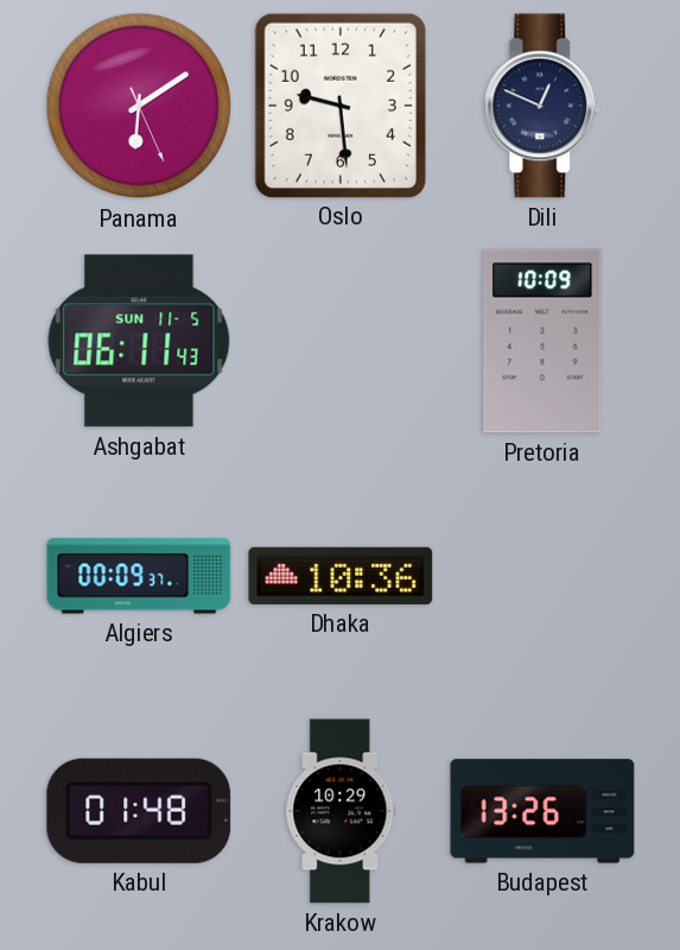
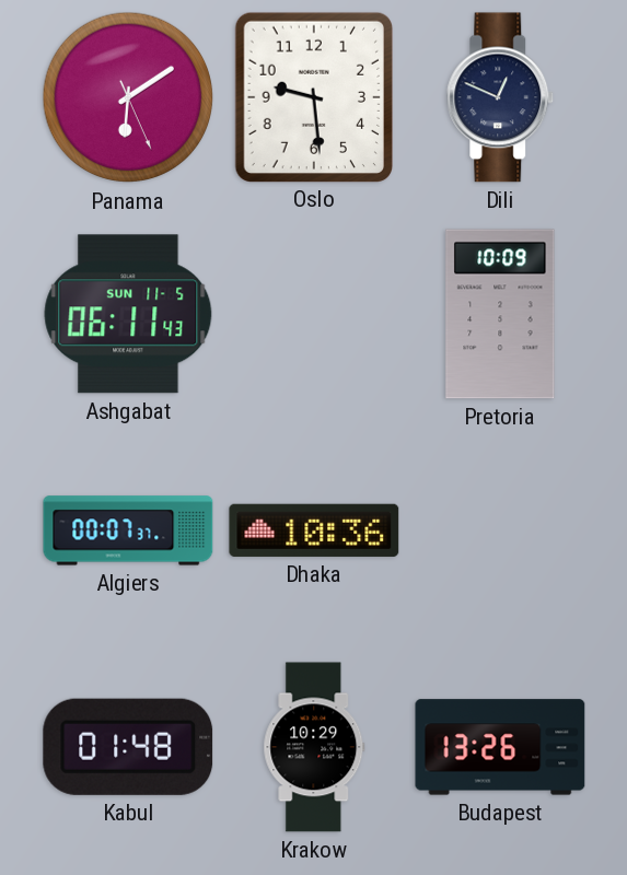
Algiers: 00:09 -> 00:07
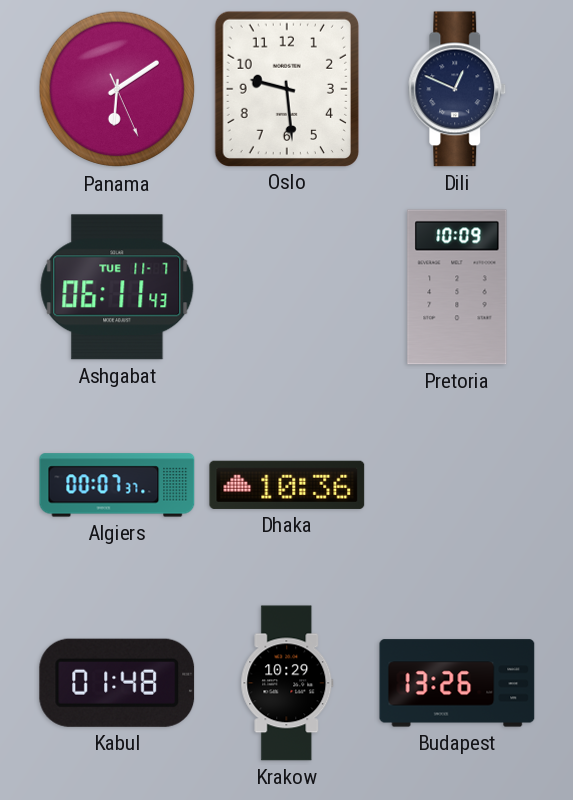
Ashgabat date: SUN 11-5 -> TUE 11-7
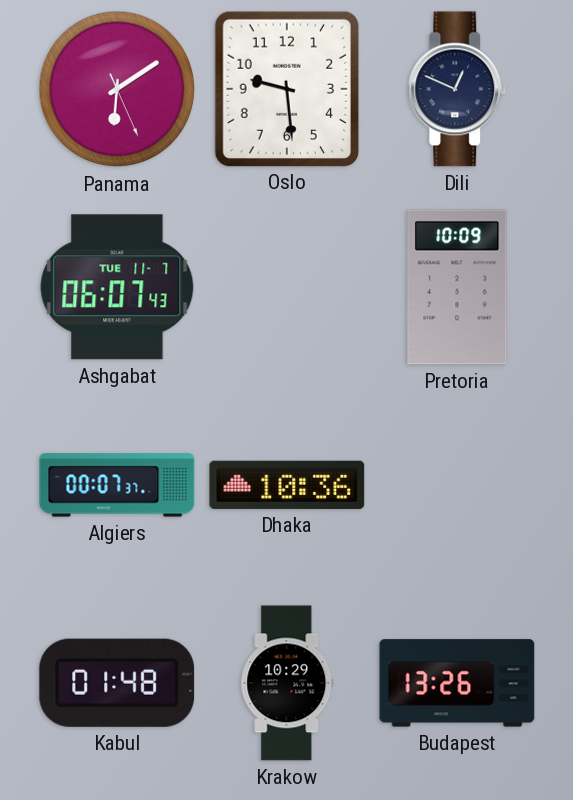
Ashgabat: 06:11 -> 06:07
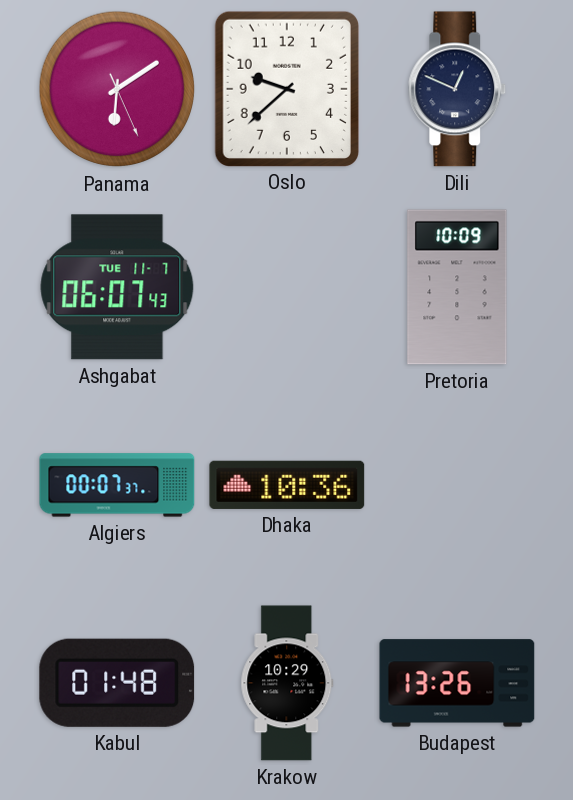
Oslo: 9:29 -> 9:38
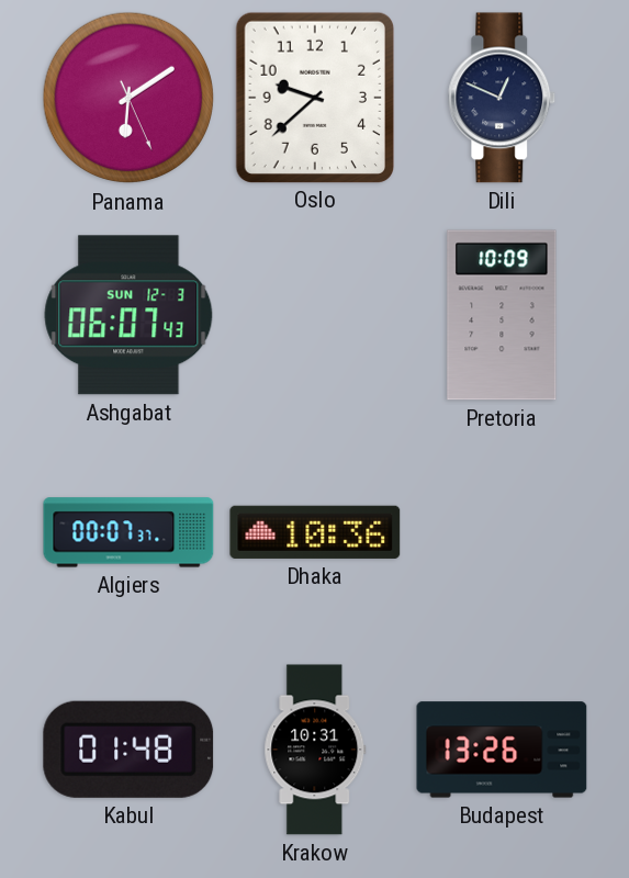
Ashgabat date: TUE 11-7 -> SUN 12-3
Krakow: 10:29 -> 10:31
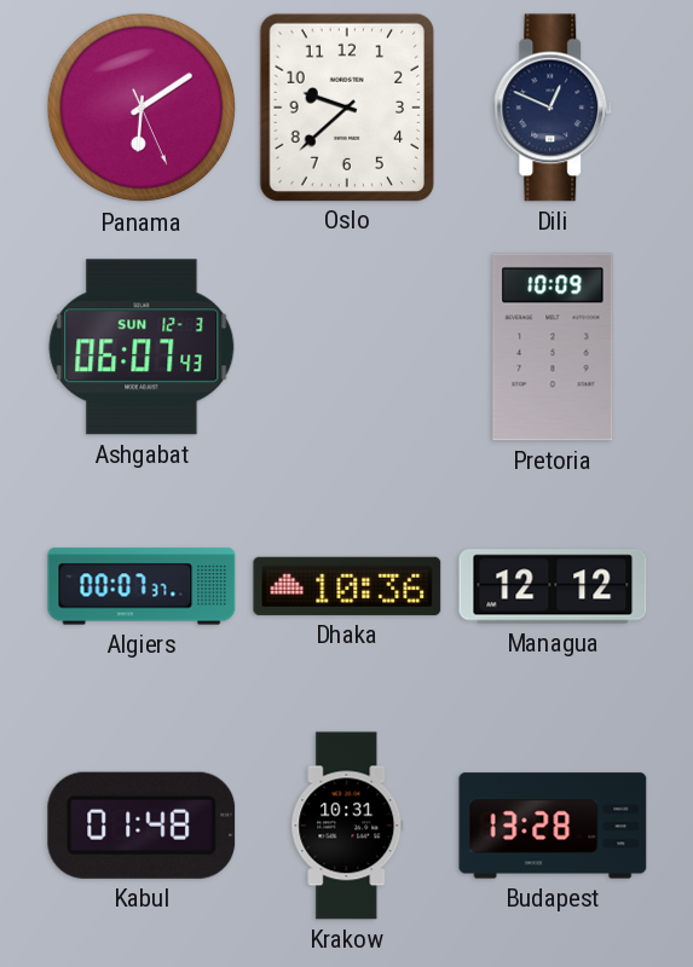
Managua: none -> 12:12
Budapest: 13:26 -> 13:28
